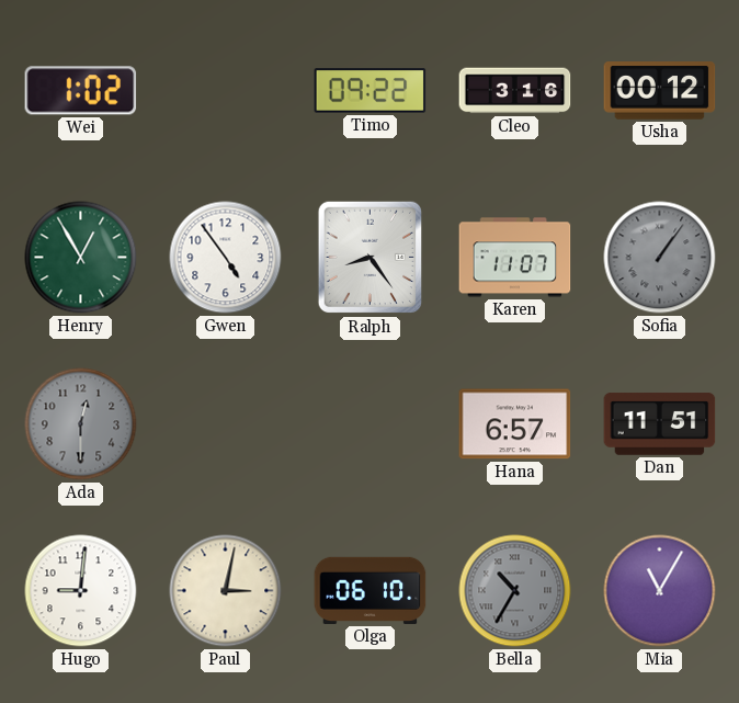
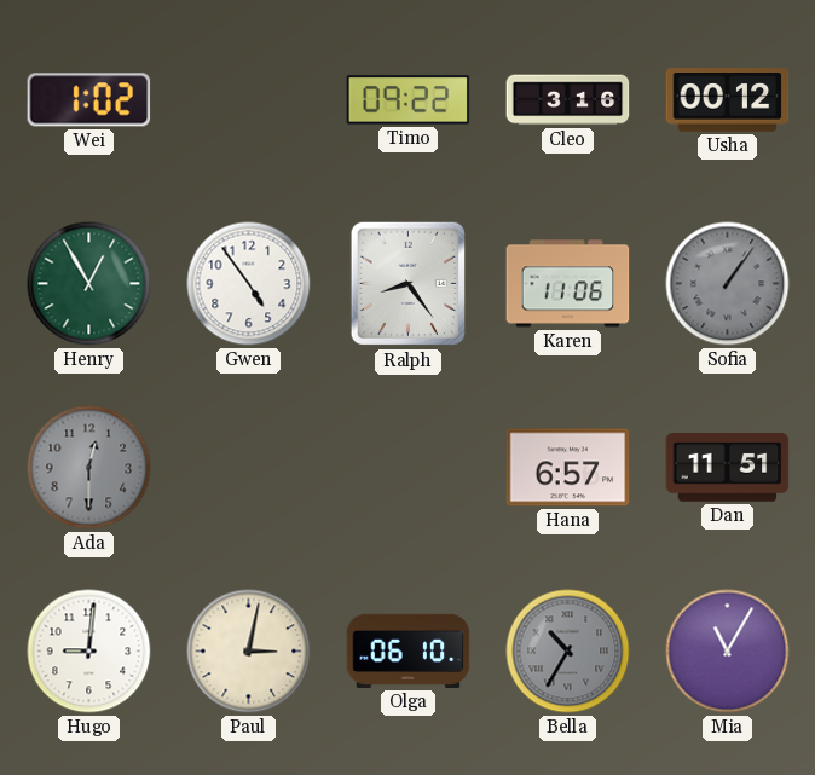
Karen: 11:07 -> 11:06
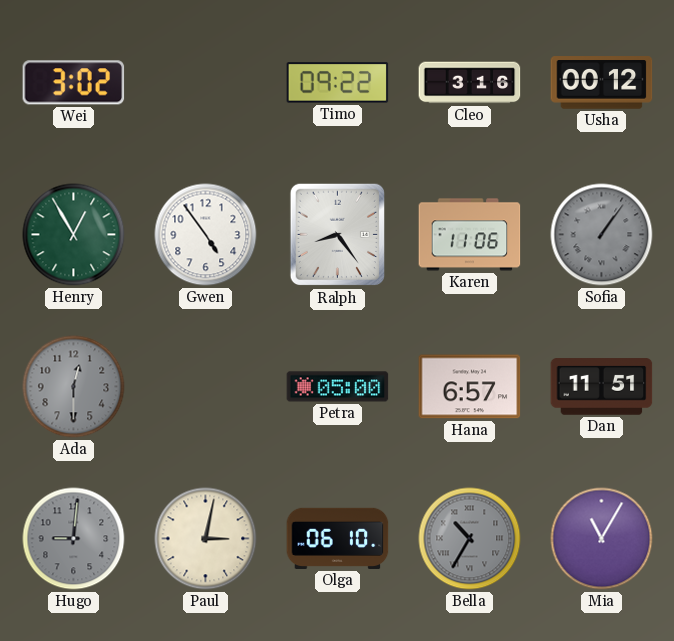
Wei: 1:02 -> 3:02
Petra: none -> 05:00
Hugo dial: white -> grey
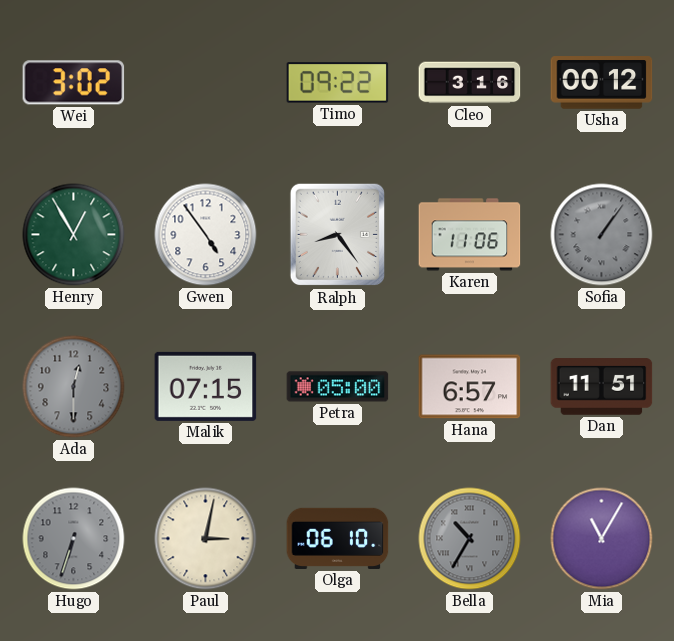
Malik: none -> 07:15
Hugo: 9:01 -> 6:33
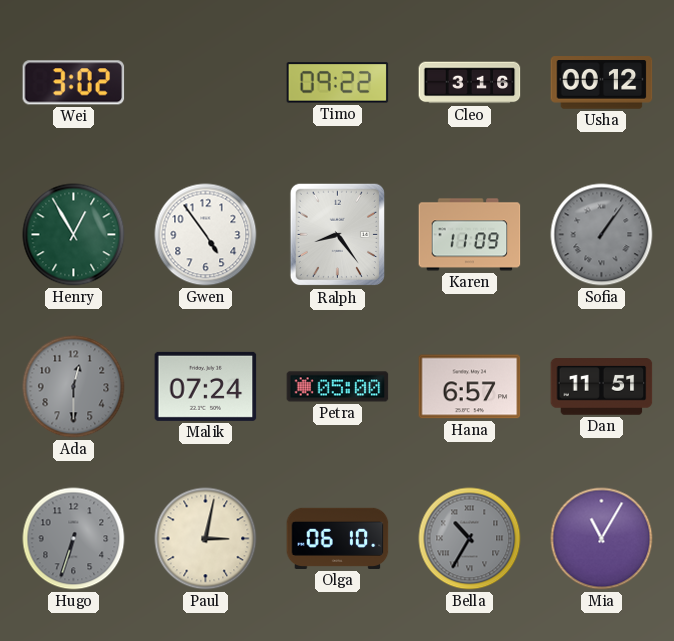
Karen: 11:06 -> 11:09
Malik: 07:15 -> 07:24
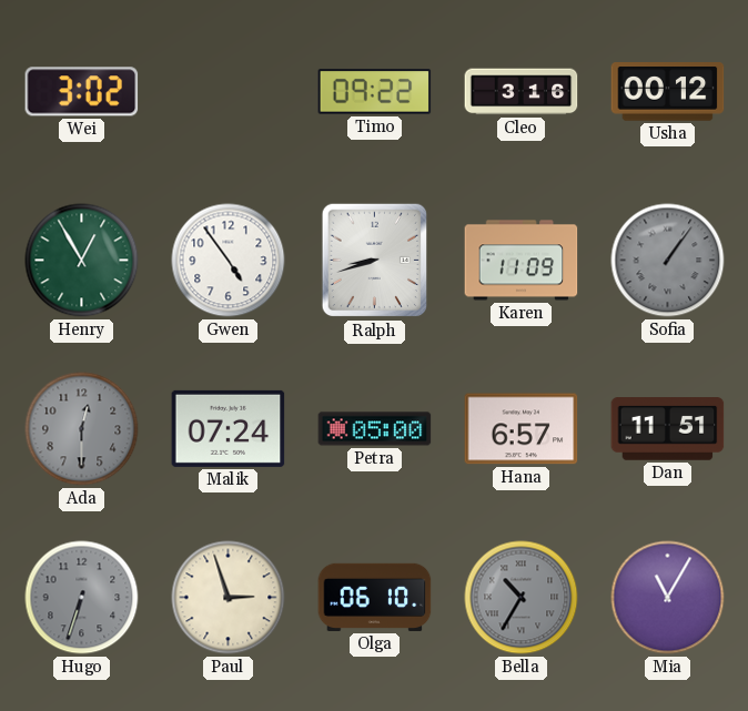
Ralph: 8:24 -> 8:42
Paul: 3:02 -> 2:57
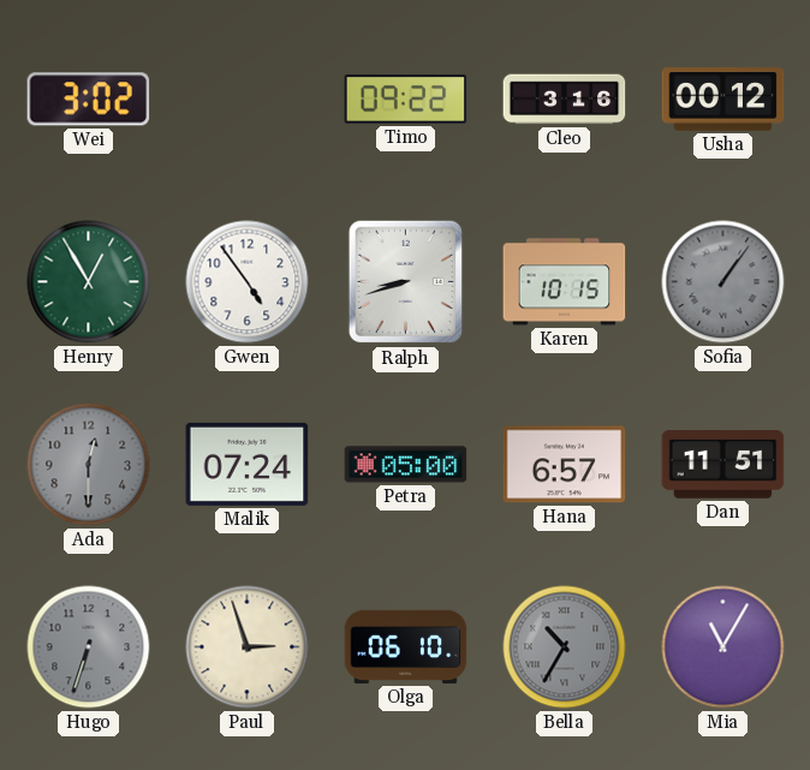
Karen: 11:09 -> 10:15
